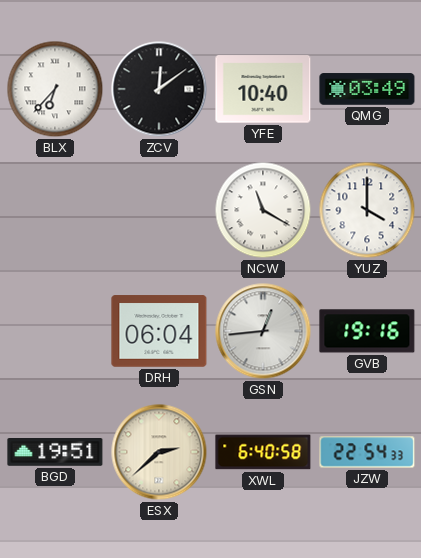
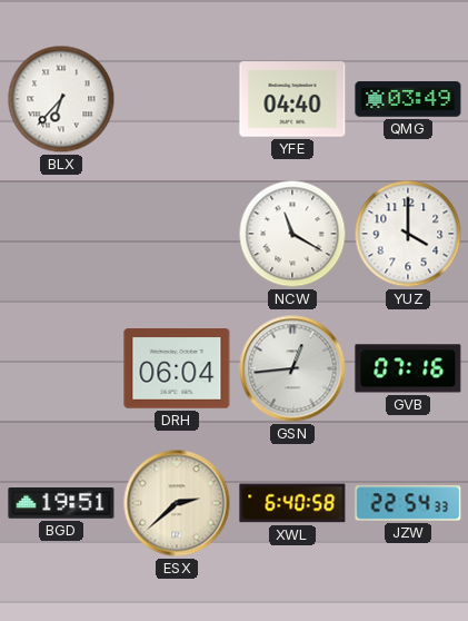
ZCV: 12:09 -> none
YFE: 10:40 -> 04:40
GVB: 19:16 -> 07:16
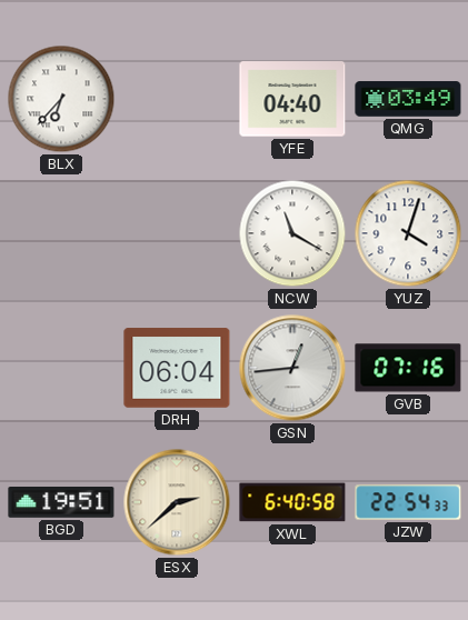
YUZ: 4:00 -> 4:03
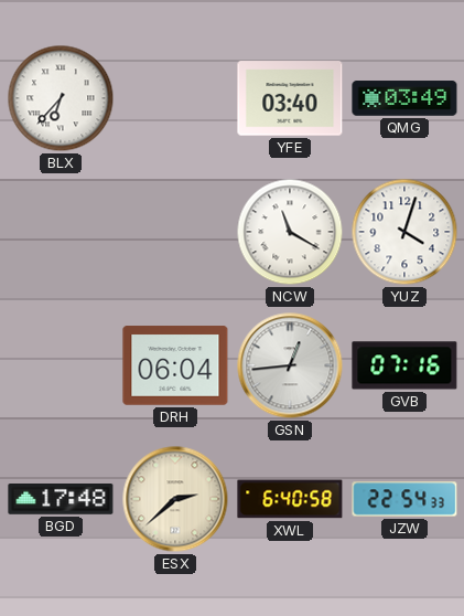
YFE: 04:40 -> 03:40
BGD: 19:51 -> 17:48
